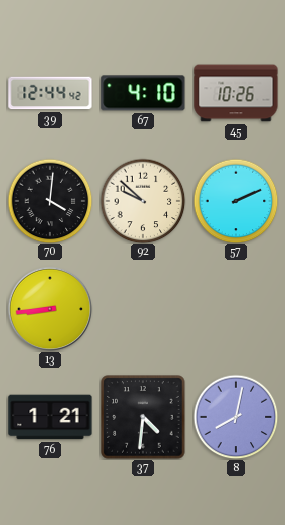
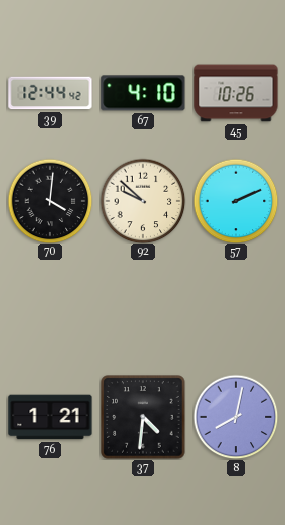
13: 8:44 -> none
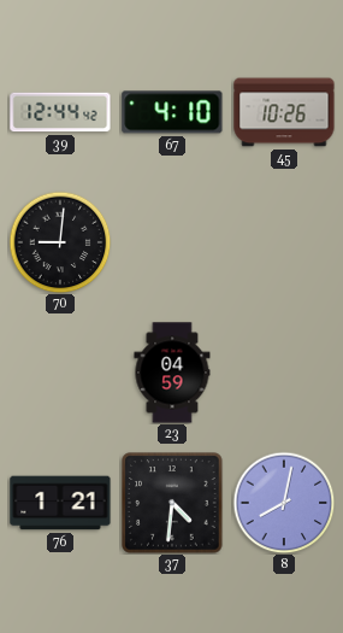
70: 4:01 -> 9:01
92: 9:52 -> none
57: 2:11 -> none
23: none -> 04:59
